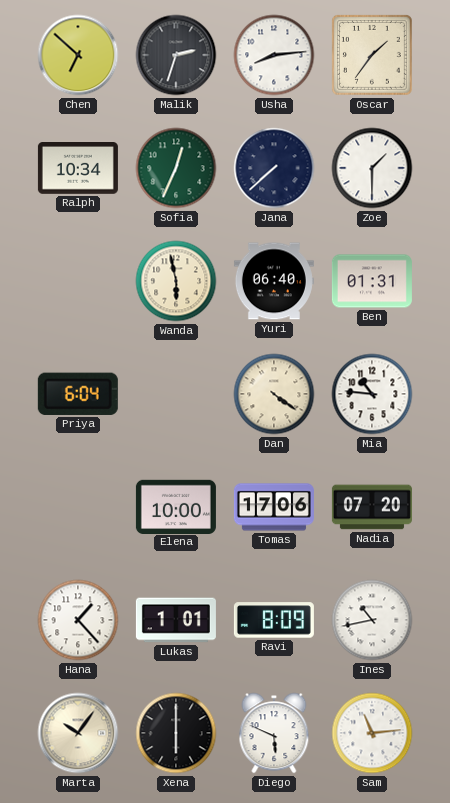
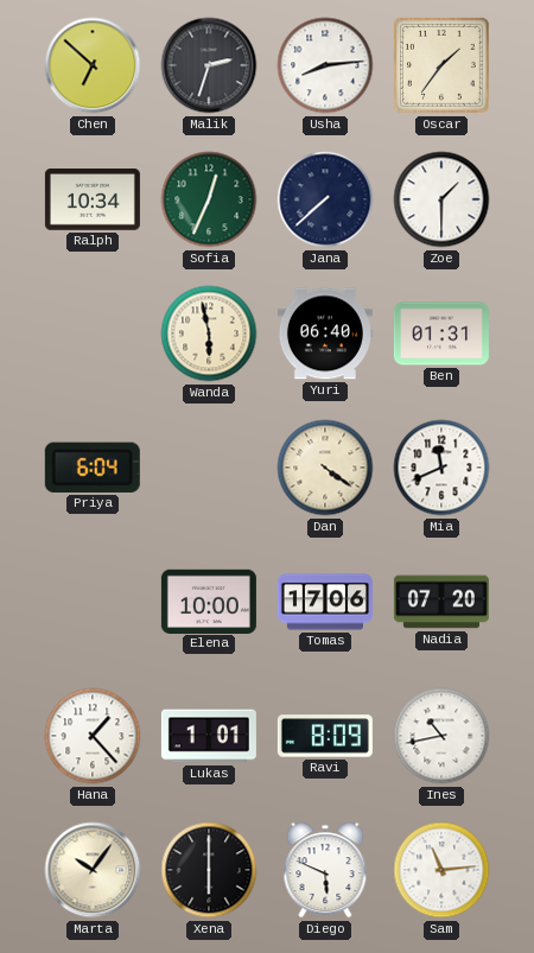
Mia: 10:46 -> 11:41
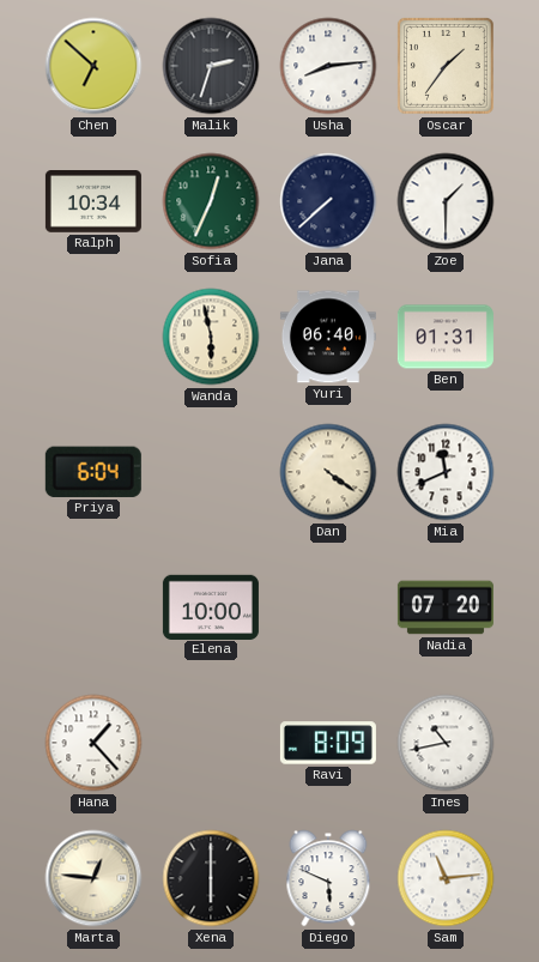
Tomas: 17:06 -> none
Lukas: 1:01 -> none
Marta: 10:06 -> 12:46
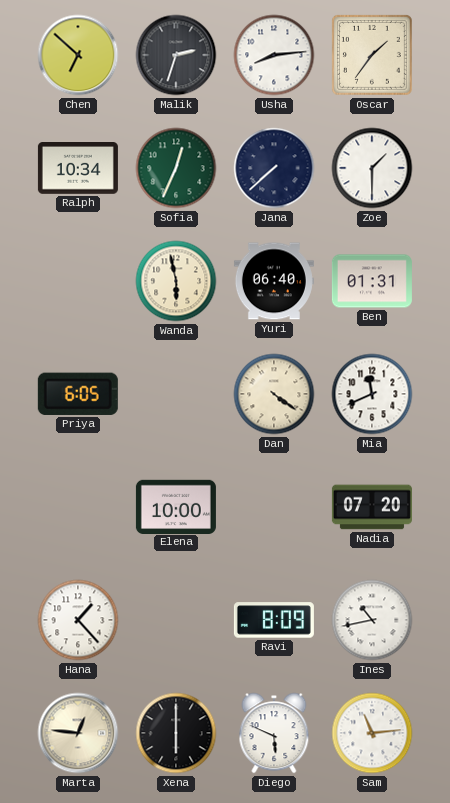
Priya: 6:04 -> 6:05
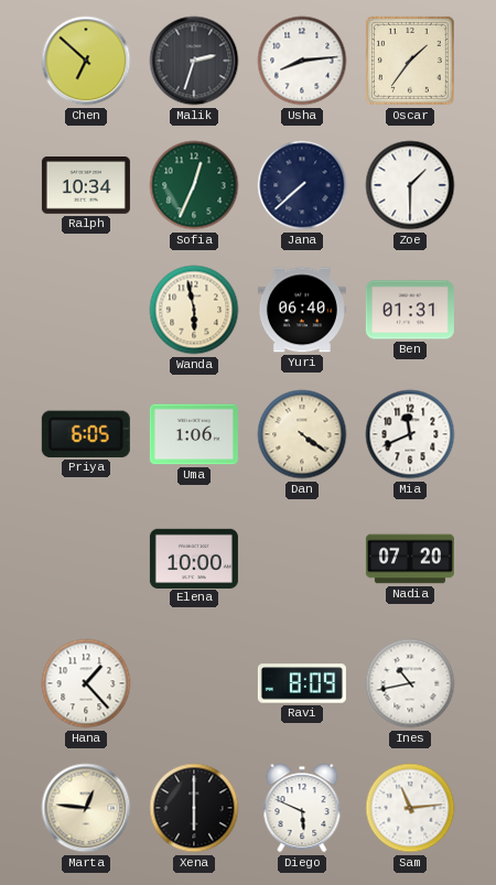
Uma: none -> 1:06
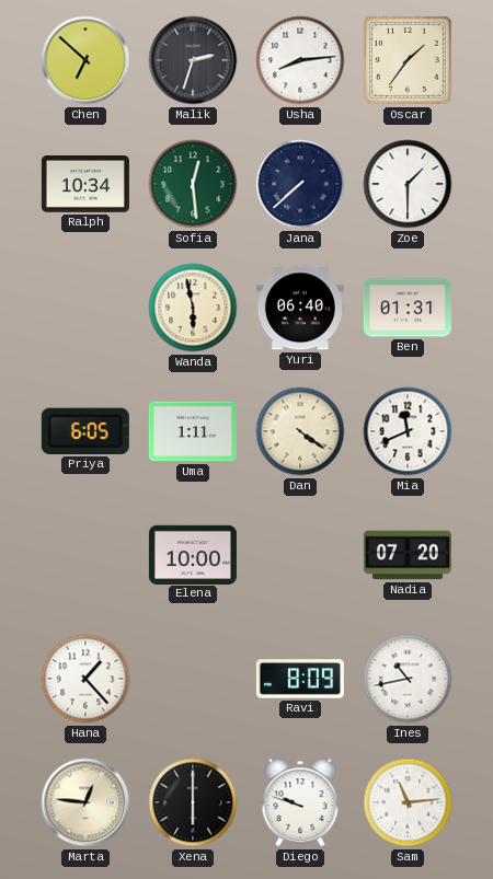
Sofia: 12:34 -> 12:29
Uma: 1:06 -> 1:11
Diego: 5:49 -> 9:48
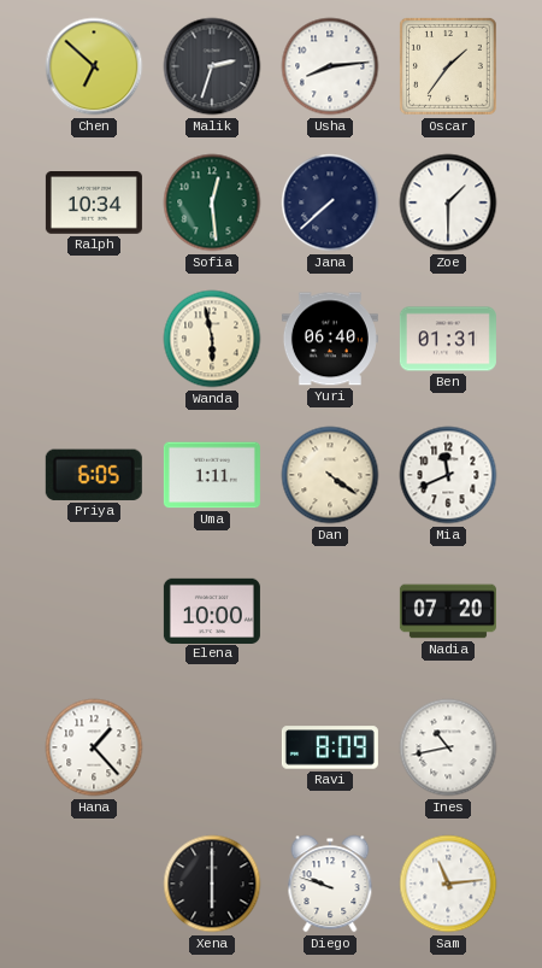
Marta: 12:46 -> none
